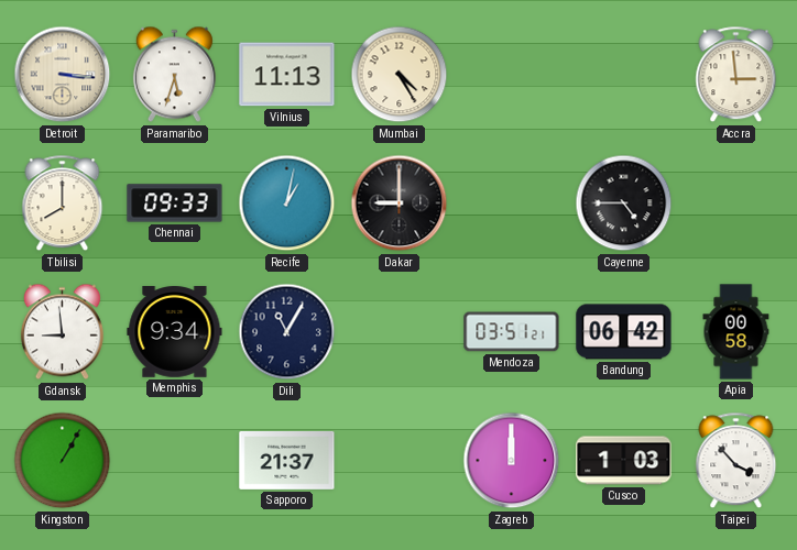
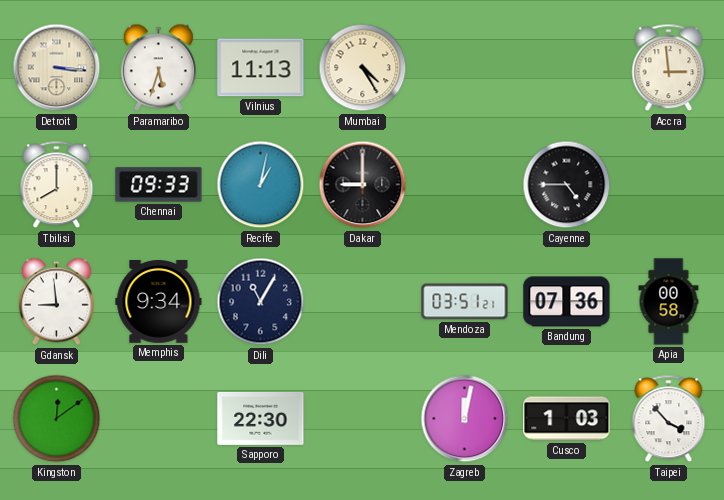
Bandung: 06:42 -> 07:36
Kingston: 1:05 -> 12:09
Sapporo: 21:37 -> 22:30
Zagreb: 12:00 -> 12:02
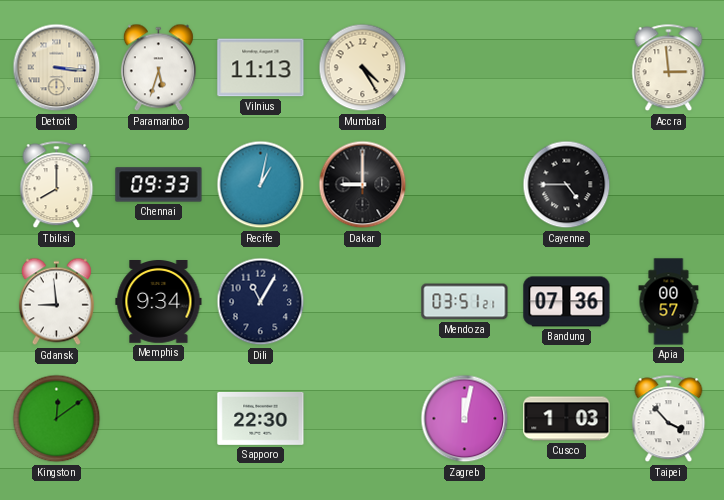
Apia: 00:58 -> 00:57
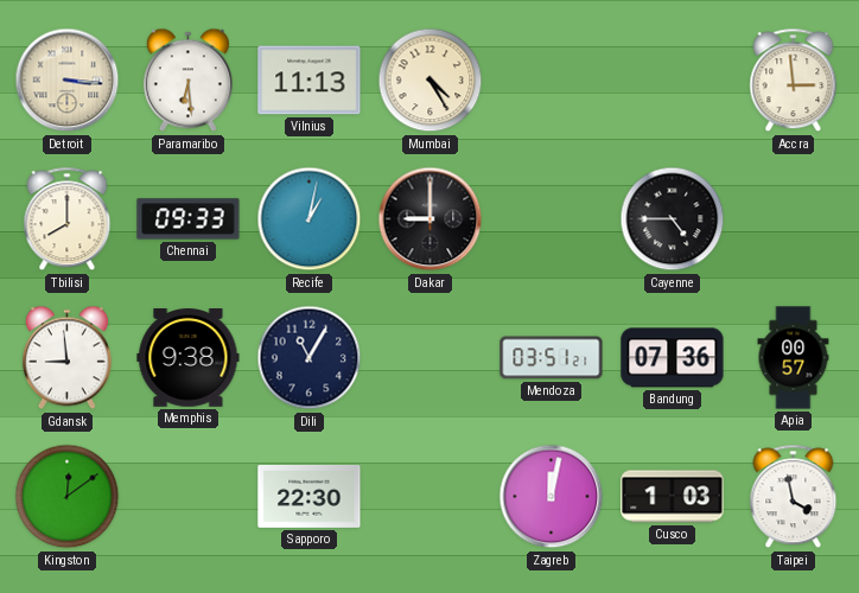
Paramaribo: 5:33 -> 6:29
Memphis: 9:34 -> 9:38
Taipei: 3:53 -> 3:58
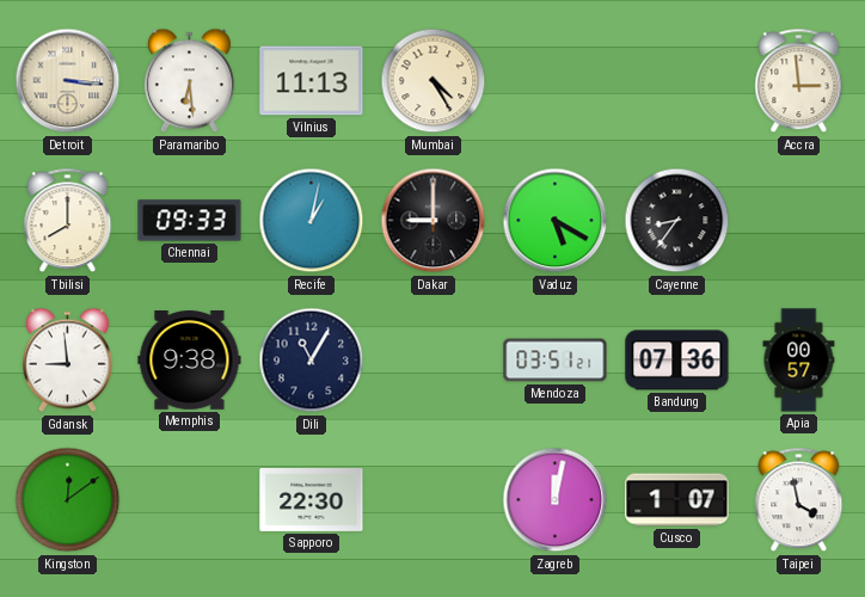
Vaduz: none -> 5:20
Cayenne: 4:45 -> 8:36
Cusco: 1:03 -> 1:07
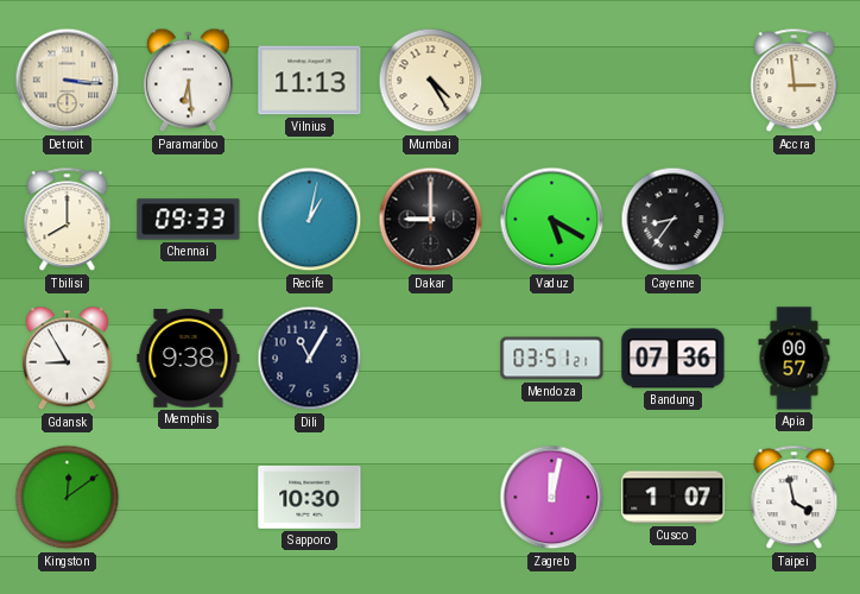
Gdansk: 8:59 -> 8:55
Sapporo: 22:30 -> 10:30
